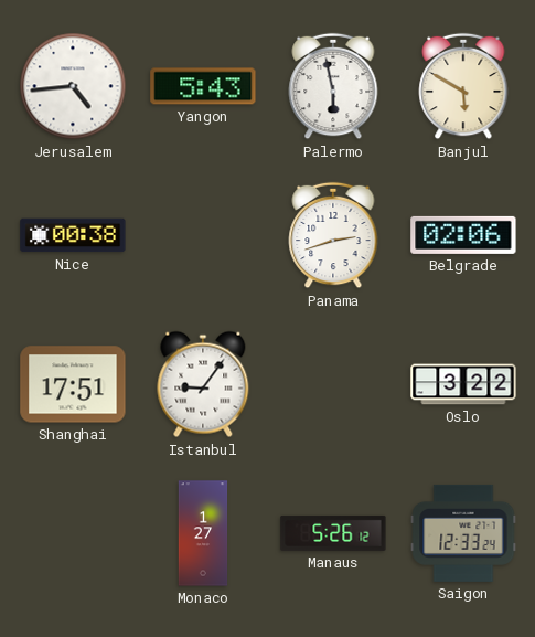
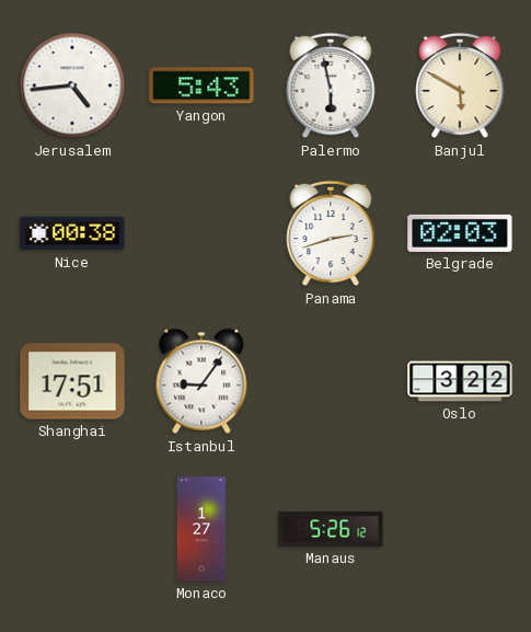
Belgrade: 02:06 -> 02:03
Saigon: 12:33 -> none
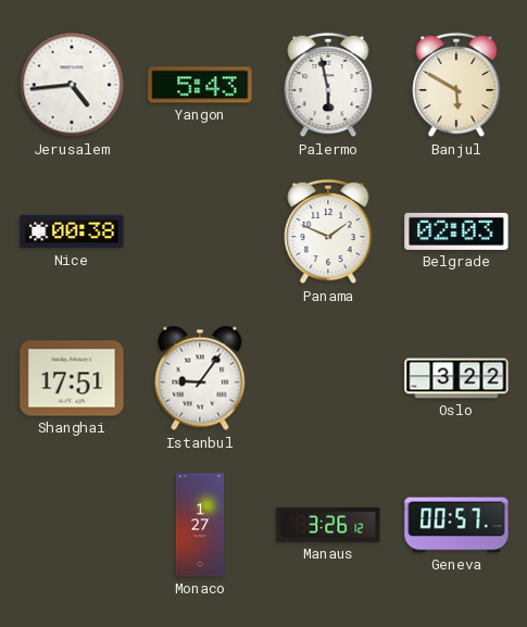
Panama: 2:42 -> 1:49
Manaus: 5:26 -> 3:26
Geneva: none -> 00:57
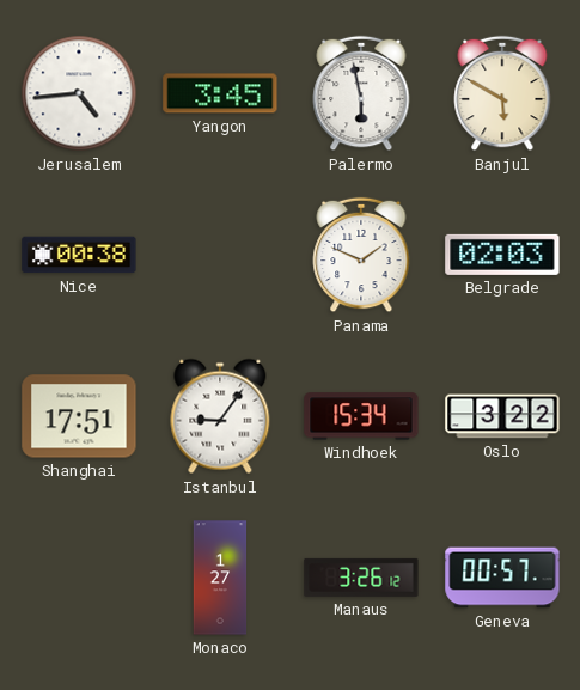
Yangon: 5:43 -> 3:45
Windhoek: none -> 15:34
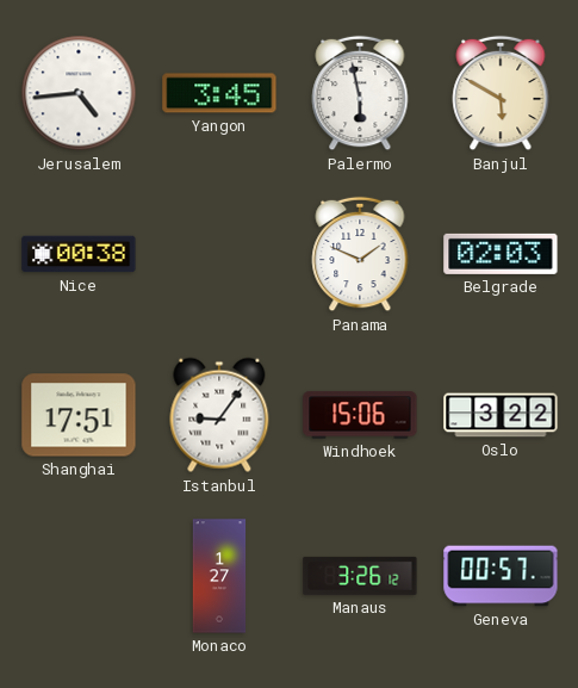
Windhoek: 15:34 -> 15:06
